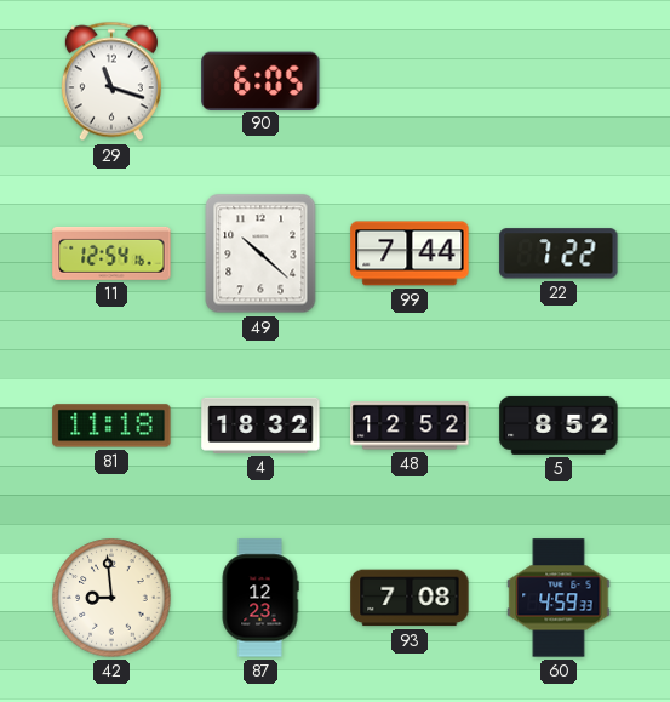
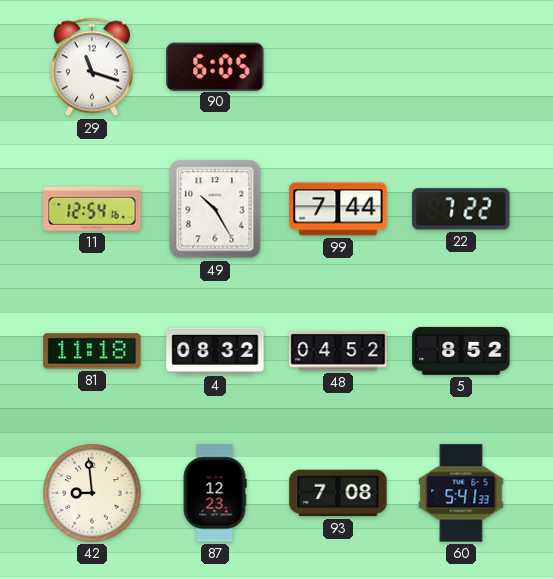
49: 10:22 -> 10:25
4: 18:32 -> 08:32
48: 12:52 -> 04:52
60: 4:59 -> 5:41
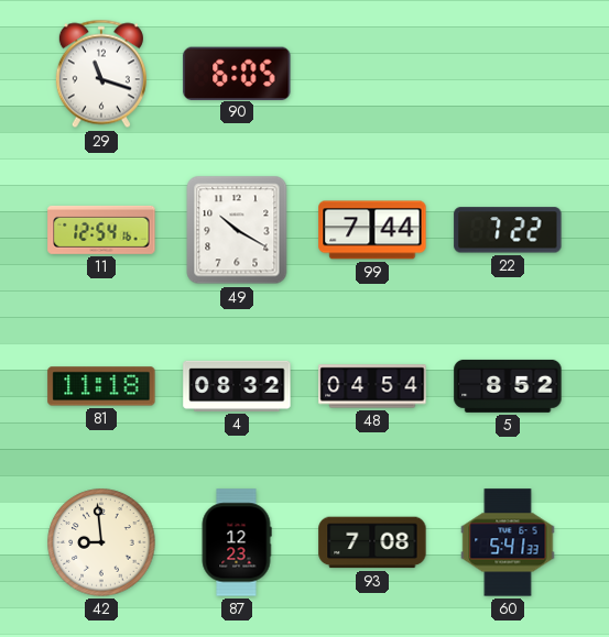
49: 10:25 -> 10:20
48: 04:52 -> 04:54
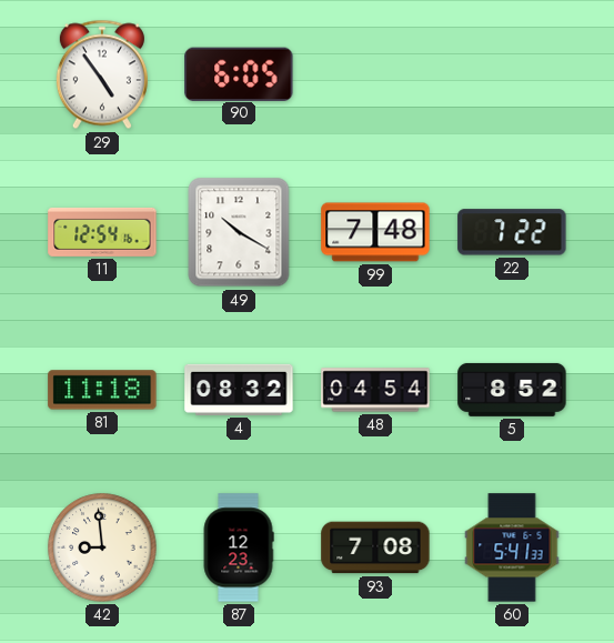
29: 11:18 -> 4:54
99: 7:44 -> 7:48
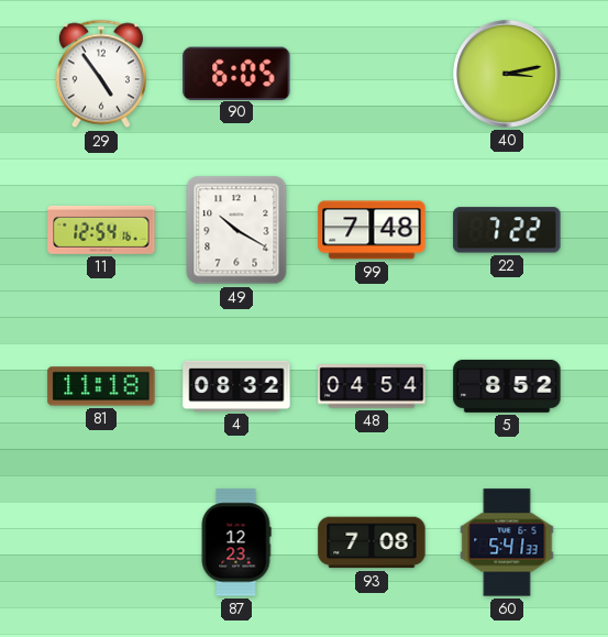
40: none -> 3:13
42: 8:59 -> none
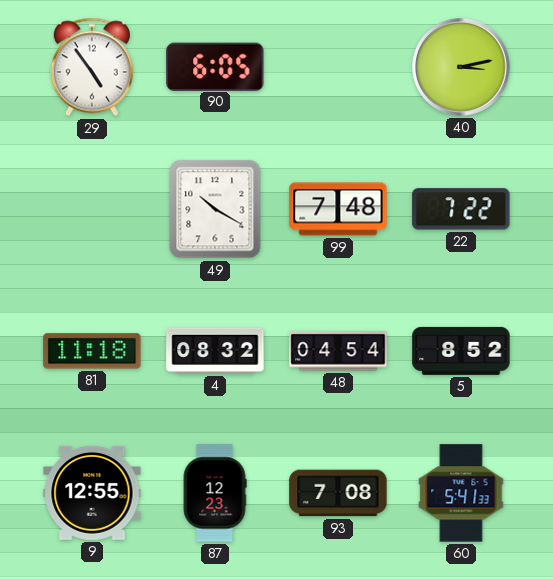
11: 12:54 -> none
9: none -> 12:55
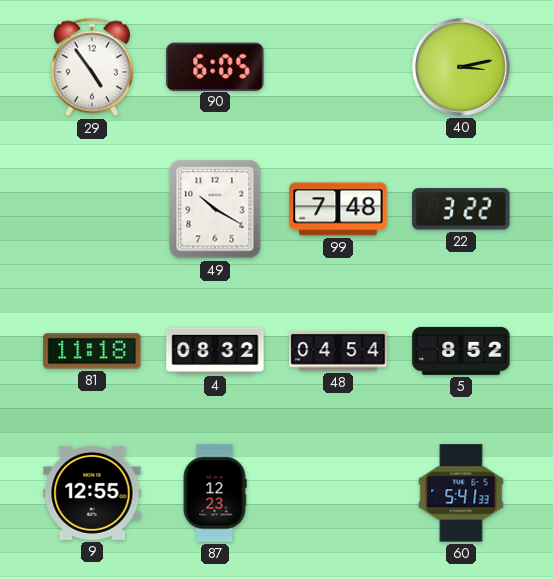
22: 7:22 -> 3:22
93: 7:08 -> none
